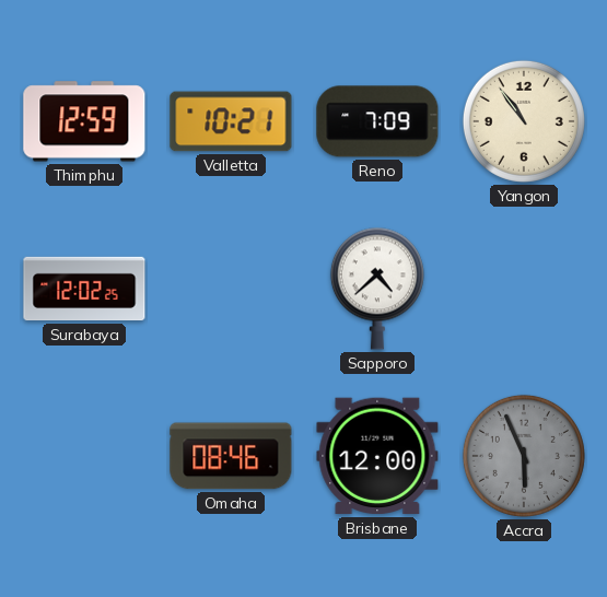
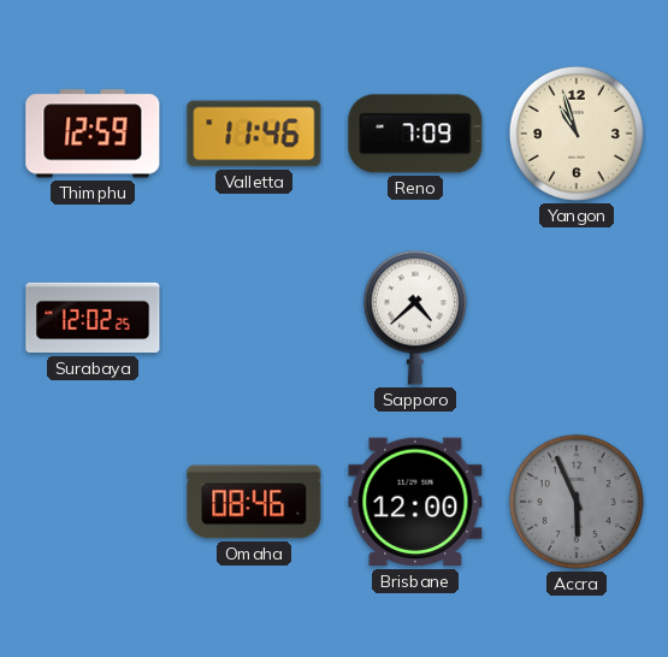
Valletta: 10:21 -> 11:46
Yangon: 10:54 -> 10:57
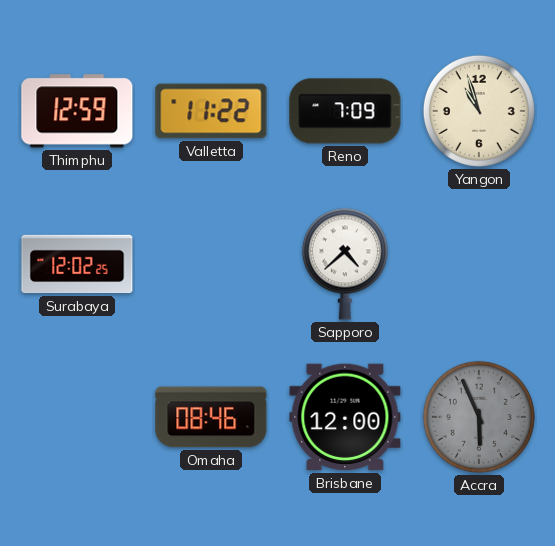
Valletta: 11:46 -> 11:22
